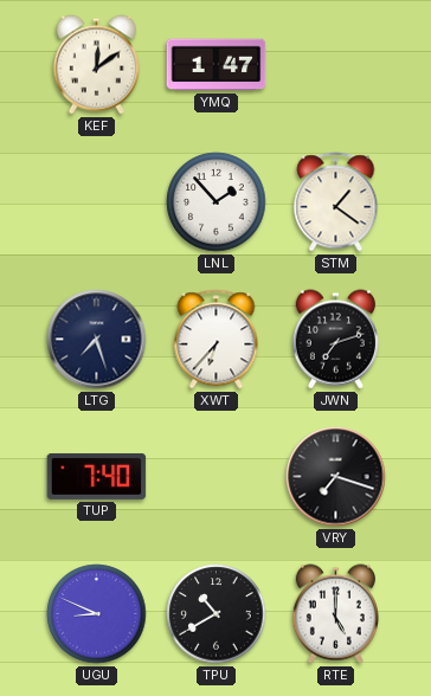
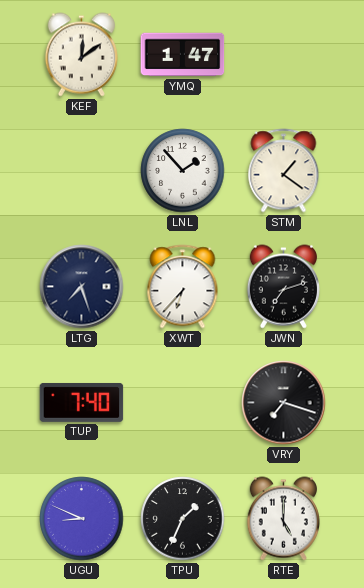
TPU: 10:40 -> 1:34
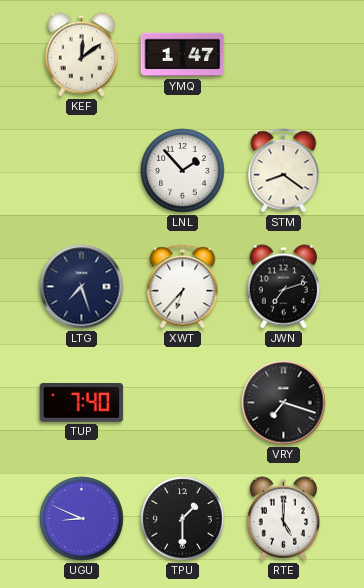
STM: 1:21 -> 8:21
TPU: 1:34 -> 1:30
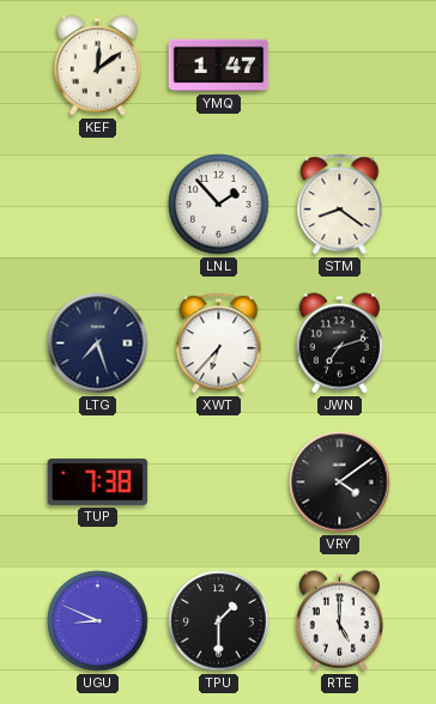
TUP: 7:40 -> 7:38
VRY: 7:18 -> 4:09
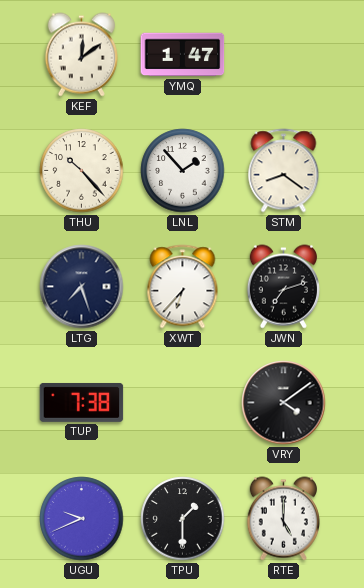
THU: none -> 10:23
UGU: 8:49 -> 9:41
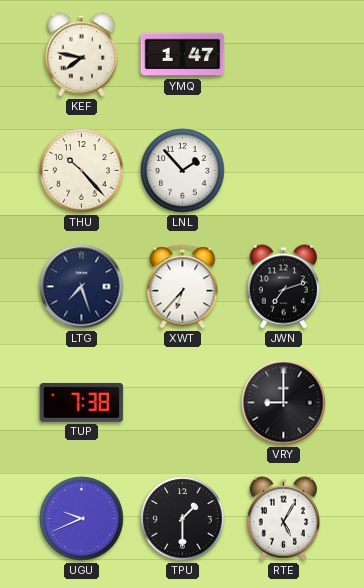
KEF: 12:09 -> 7:47
STM: 8:21 -> none
VRY: 4:09 -> 9:00
RTE: 5:00 -> 5:05
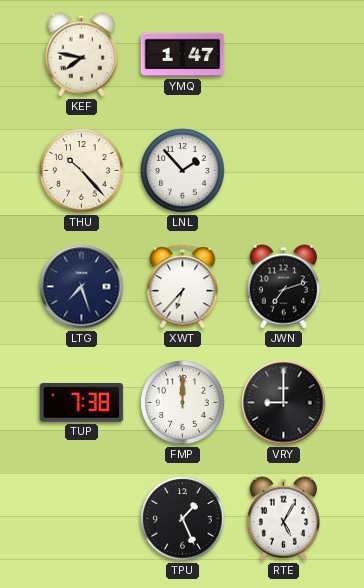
FMP: none -> 12:00
UGU: 9:41 -> none
TPU: 1:30 -> 1:26
